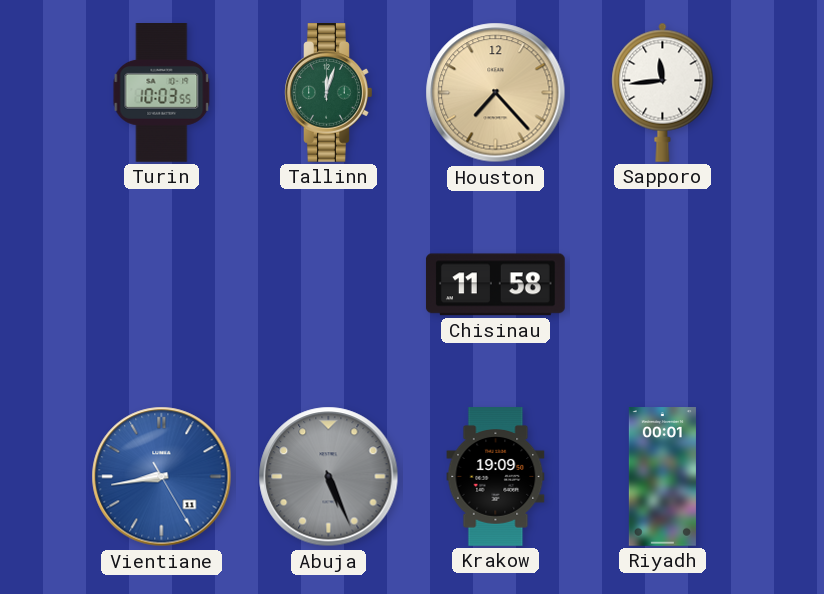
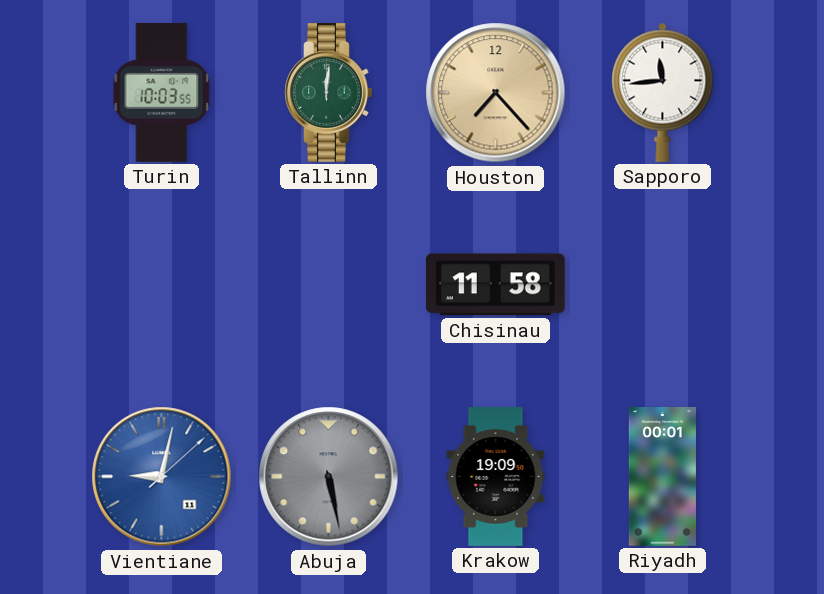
Tallinn: 12:03 -> 12:01
Vientiane: 8:43 -> 9:02
Abuja: 5:26 -> 5:28
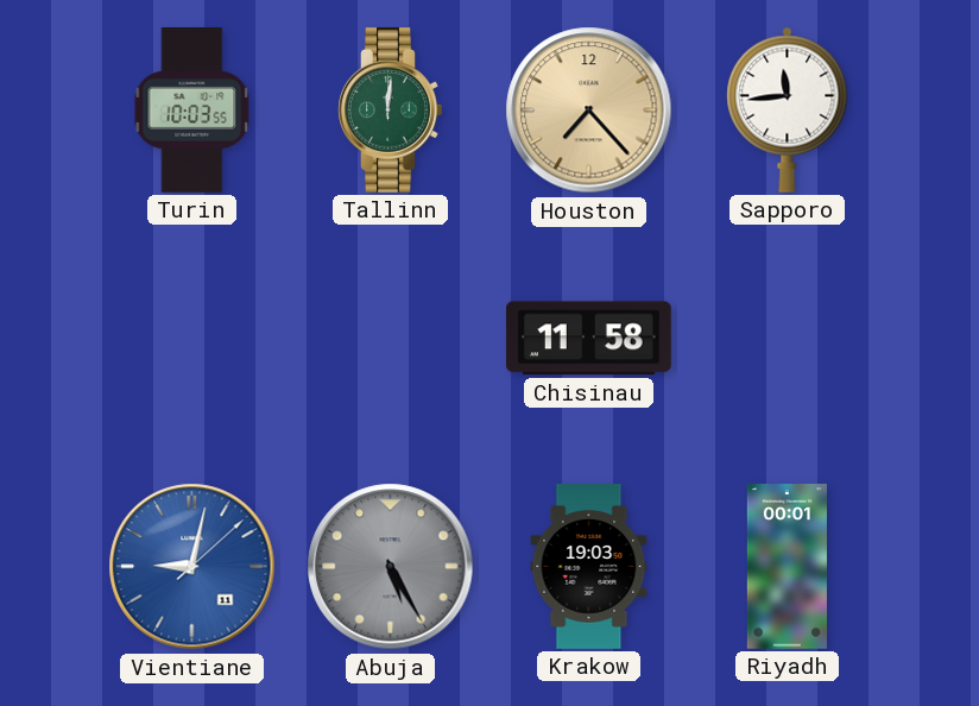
Abuja: 5:28 -> 5:25
Krakow: 19:09 -> 19:03
